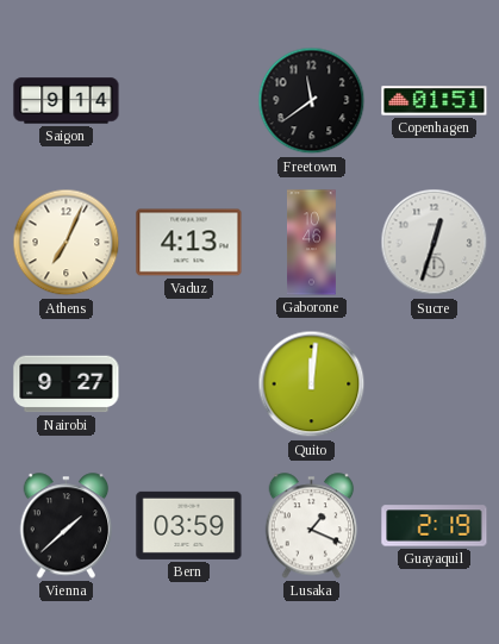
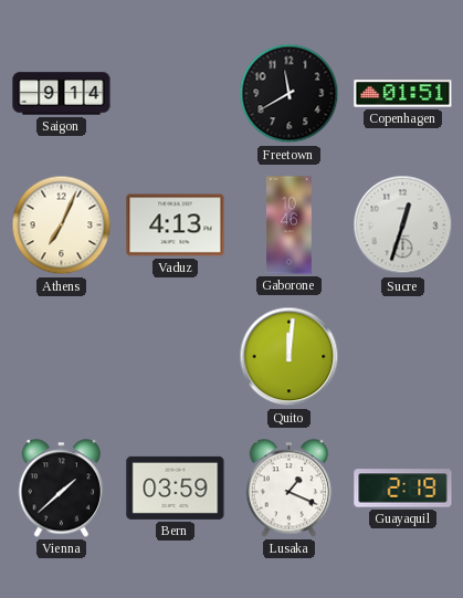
Freetown: 11:39 -> 11:40
Nairobi: 9:27 -> none
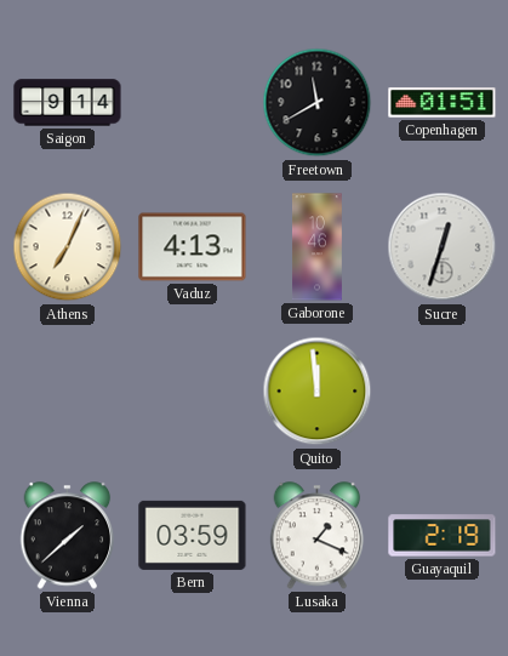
Quito: 12:01 -> 11:59
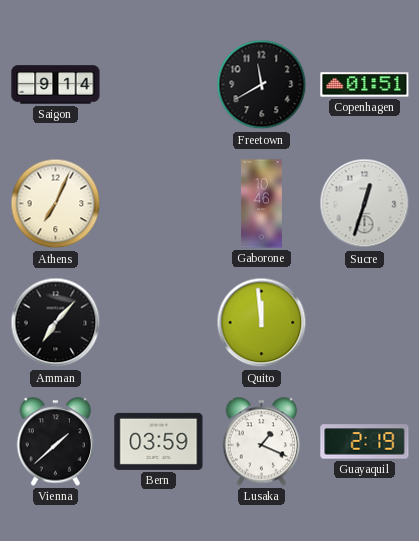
Vaduz: 4:13 -> none
Amman: none -> 7:07
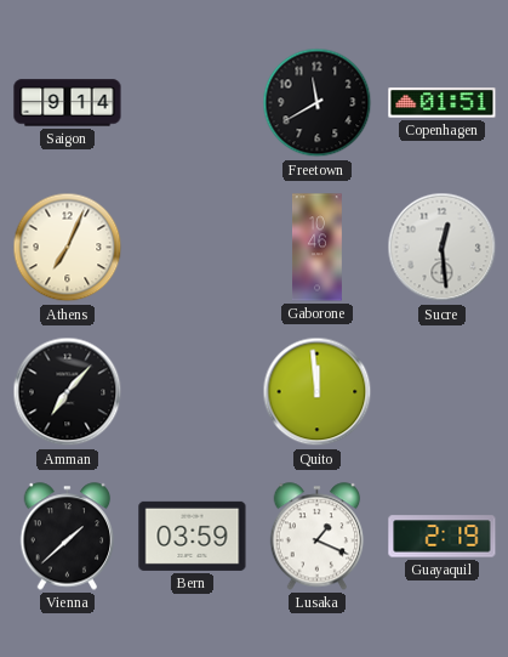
Sucre: 12:33 -> 12:29
